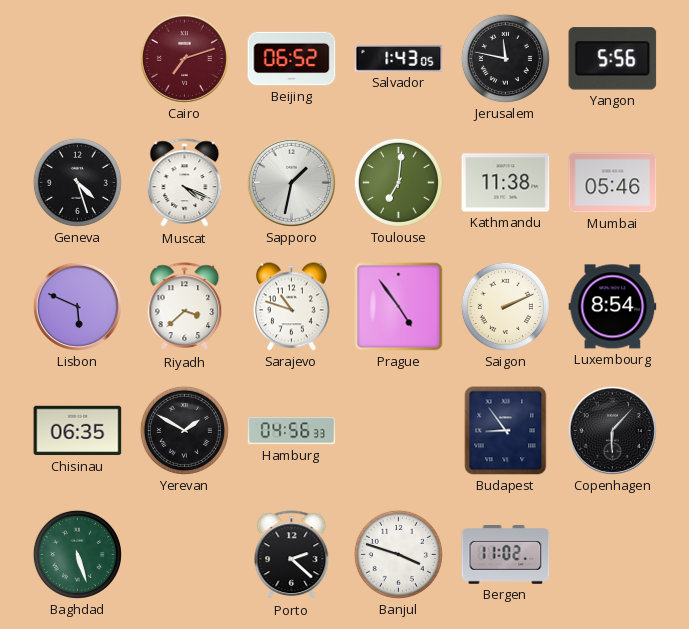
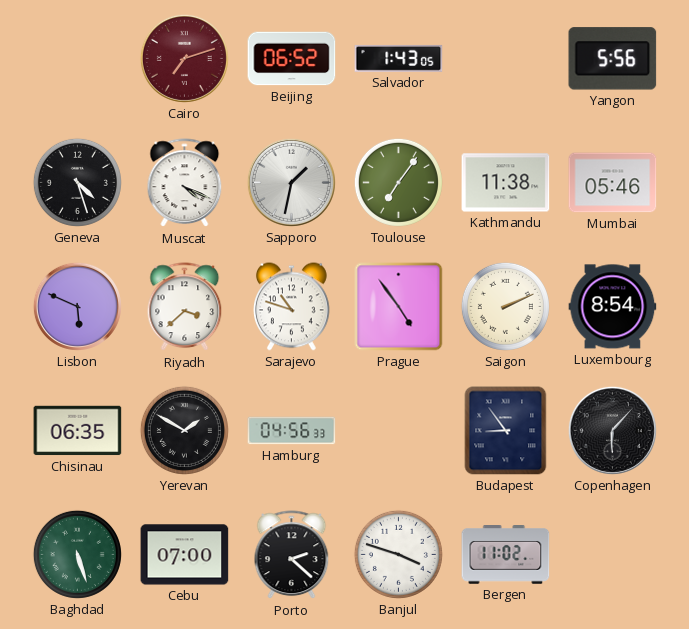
Jerusalem: 11:47 -> none
Toulouse: 7:01 -> 7:06
Cebu: none -> 07:00
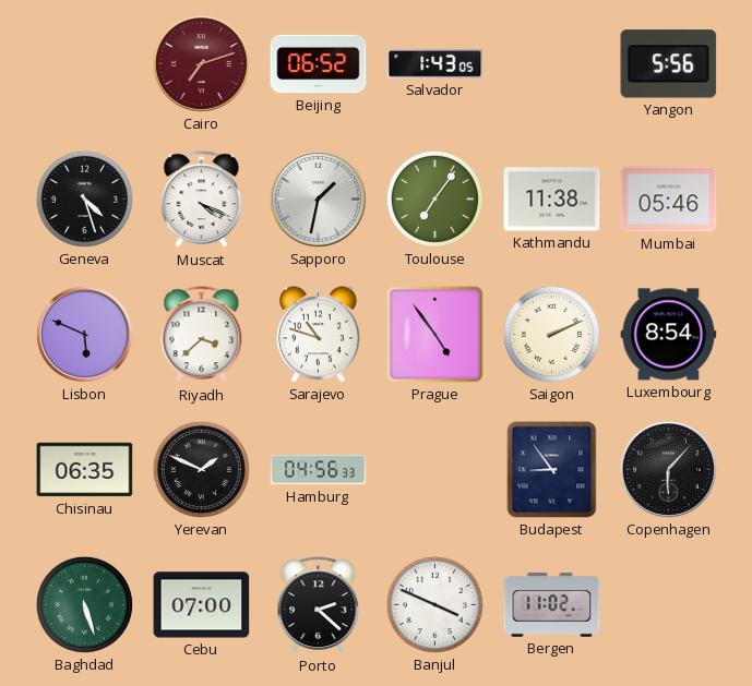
Yerevan: 1:50 -> 1:49
Banjul: 3:48 -> 3:49
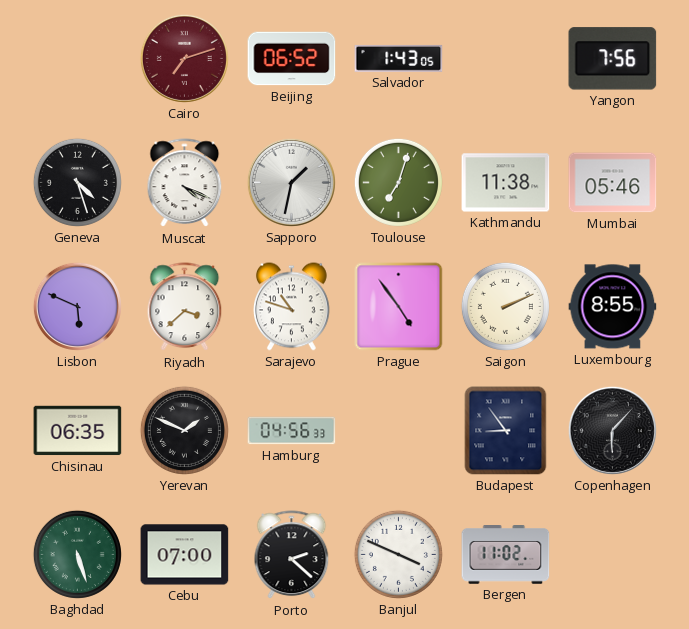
Yangon: 5:56 -> 7:56
Toulouse: 7:06 -> 7:03
Luxembourg: 8:54 -> 8:55
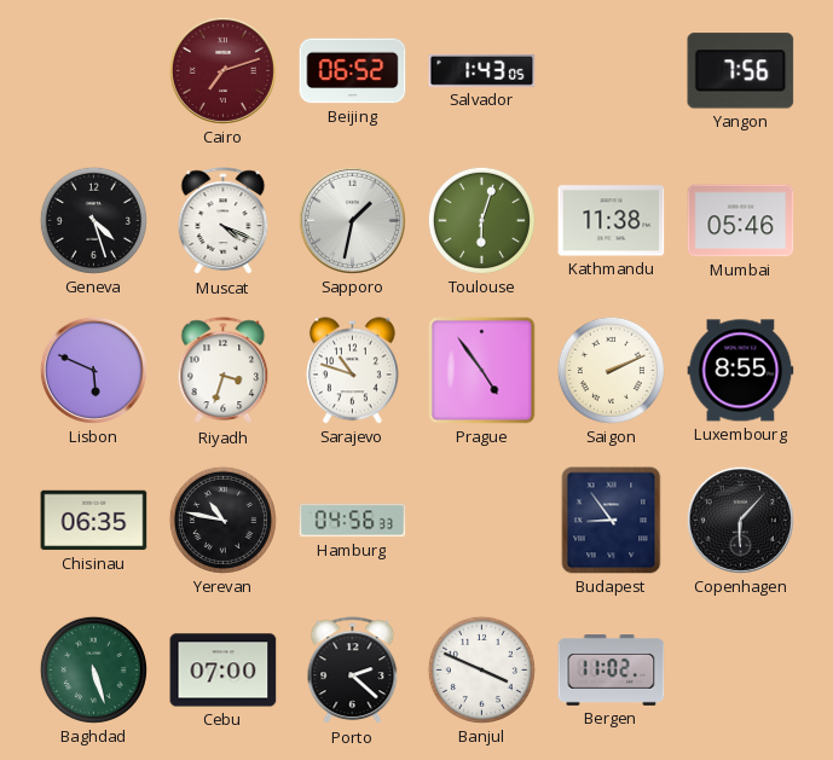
Toulouse: 7:03 -> 6:03
Riyadh: 3:38 -> 3:33
Yerevan: 1:49 -> 10:47
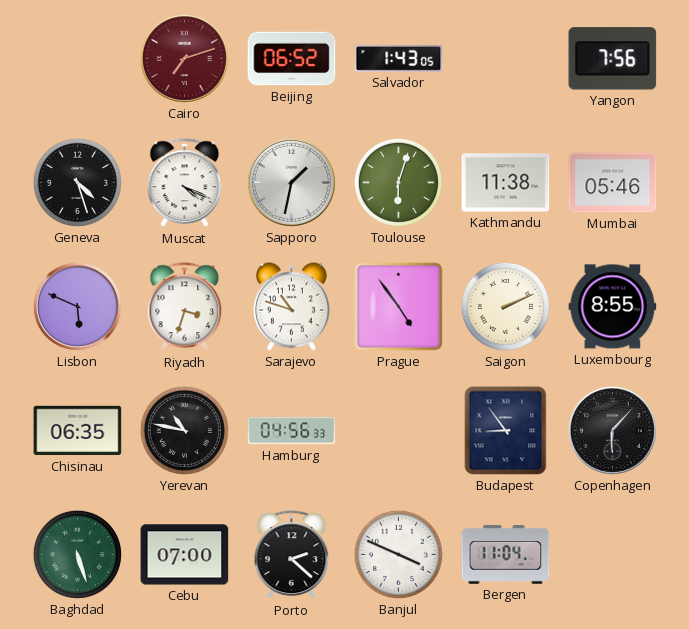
Bergen: 11:02 -> 11:04
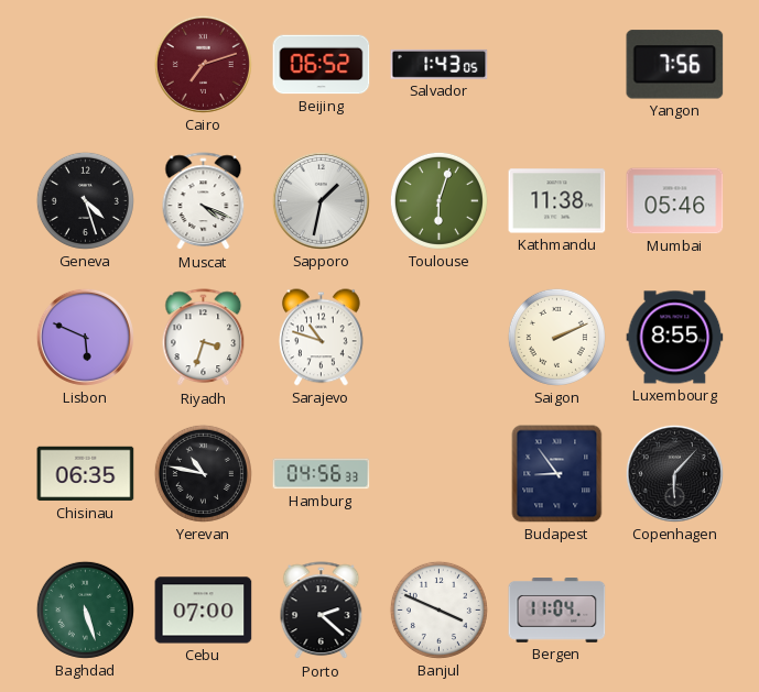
Prague: 4:54 -> none
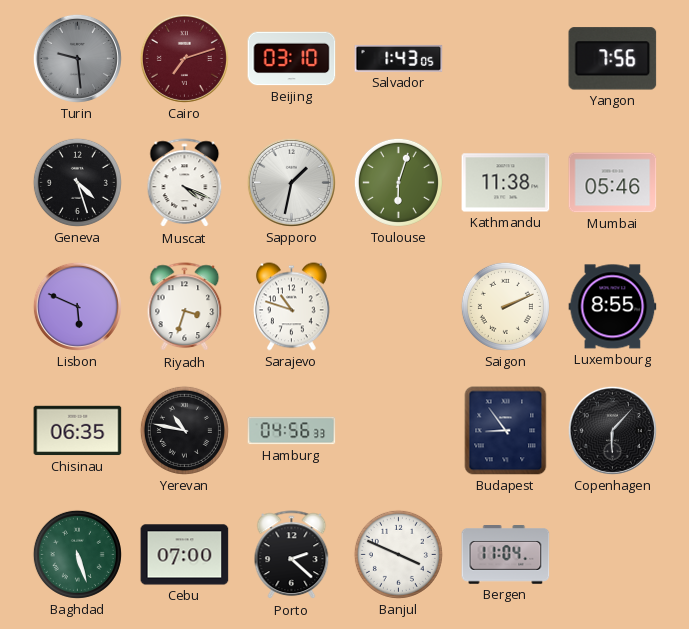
Turin: none -> 9:29
Beijing: 06:52 -> 03:10
